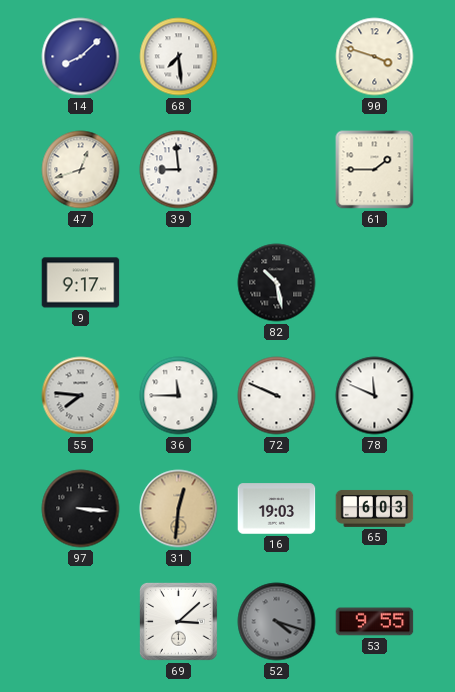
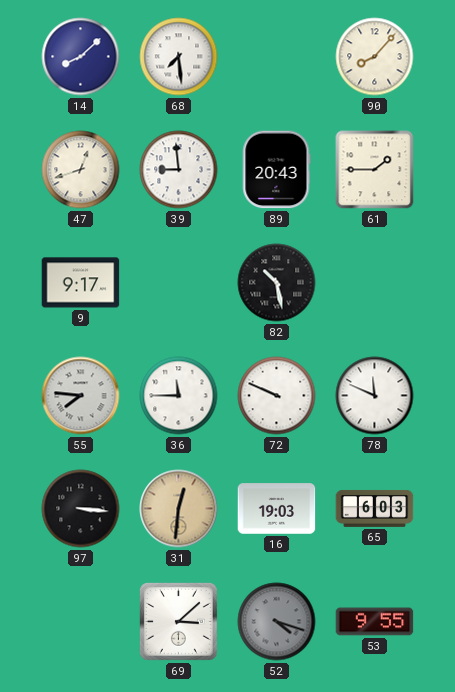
90: 3:48 -> 8:07
89: none -> 20:43
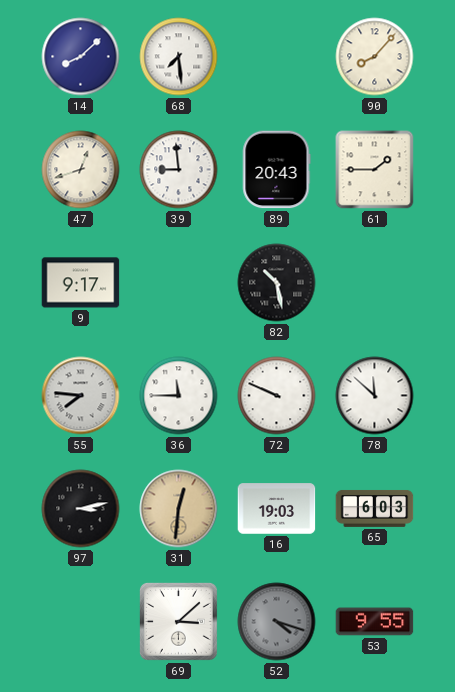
78: 11:49 -> 11:52
97: 3:16 -> 3:13
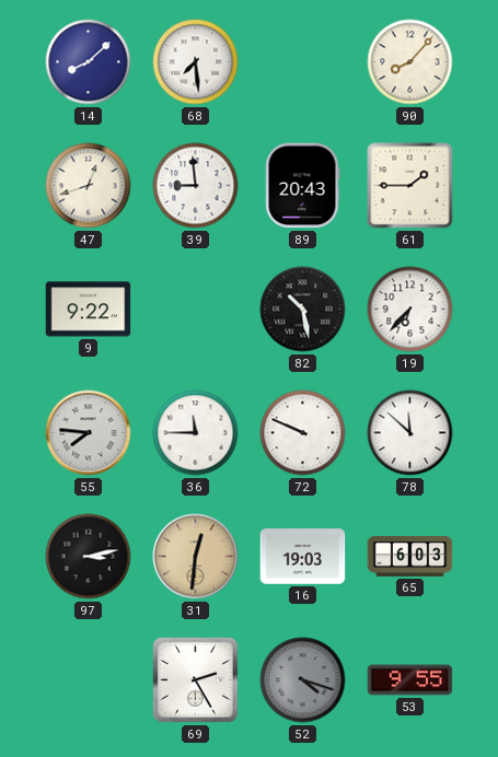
9: 9:17 -> 9:22
19: none -> 6:37
69: 3:08 -> 2:25
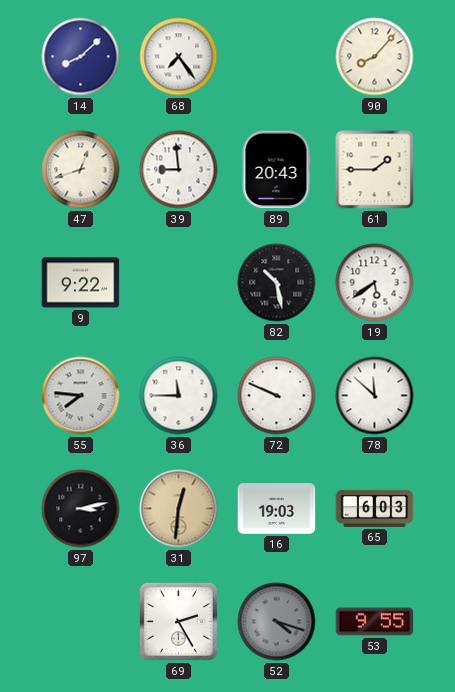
68: 7:29 -> 7:24
19: 6:37 -> 5:39
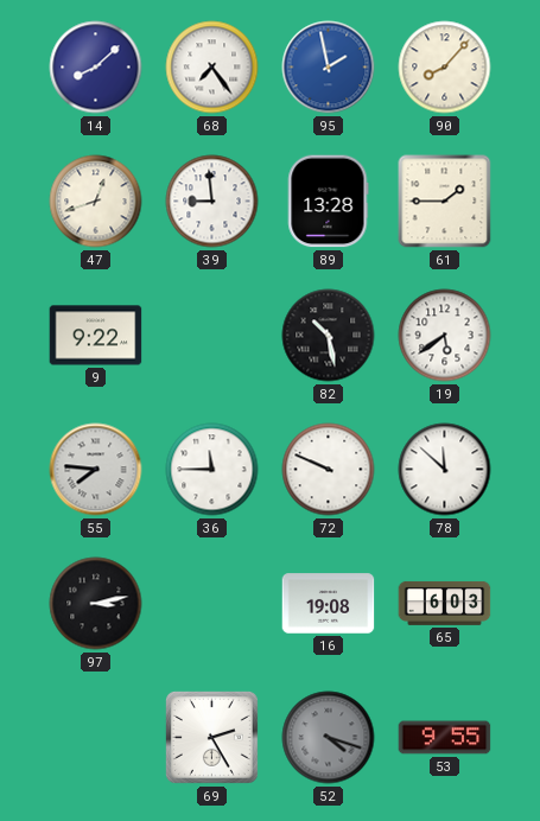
95: none -> 1:58
89: 20:43 -> 13:28
31: 12:31 -> none
16: 19:03 -> 19:08
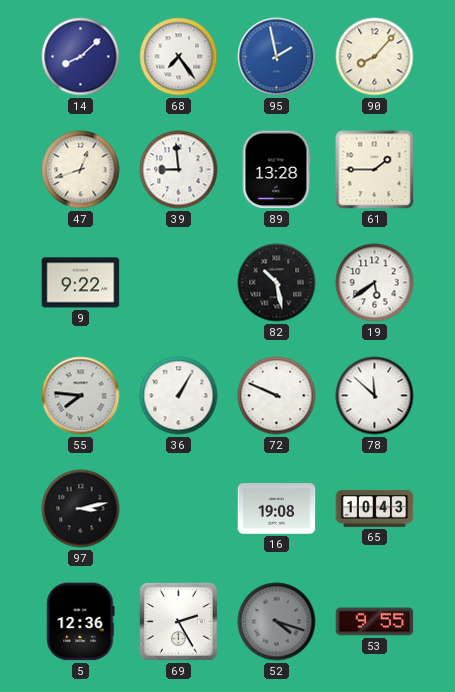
36: 11:45 -> 1:05
65: 6:03 -> 10:43
5: none -> 12:36
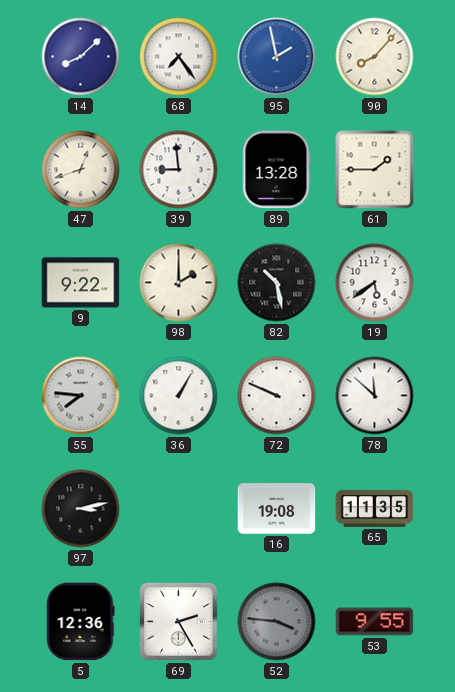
98: none -> 2:00
65: 10:43 -> 11:35
52: 4:18 -> 3:46
